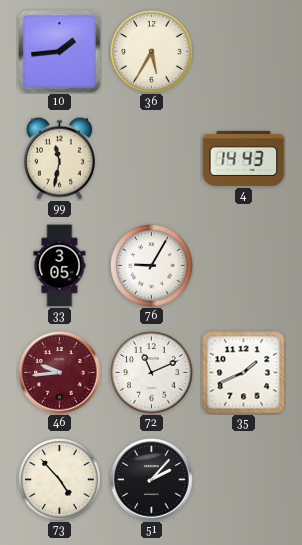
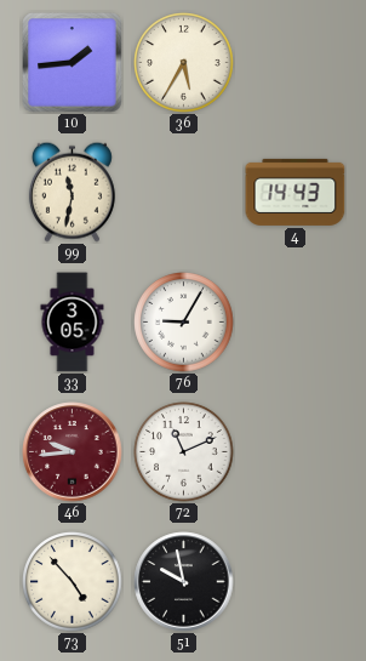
35: 1:41 -> none
51: 2:07 -> 9:58
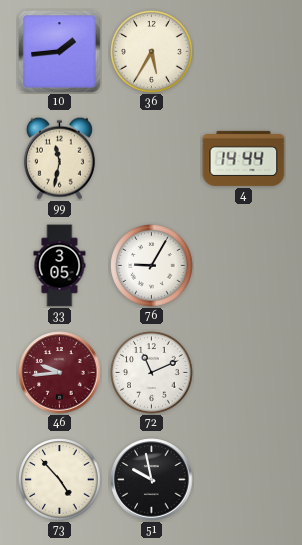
4: 14:43 -> 14:44
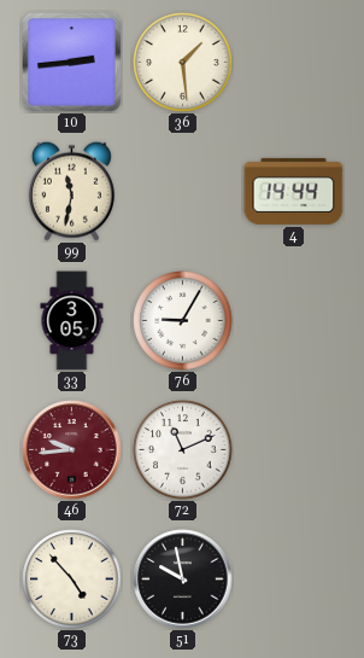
10: 1:44 -> 2:44
36: 5:35 -> 1:29
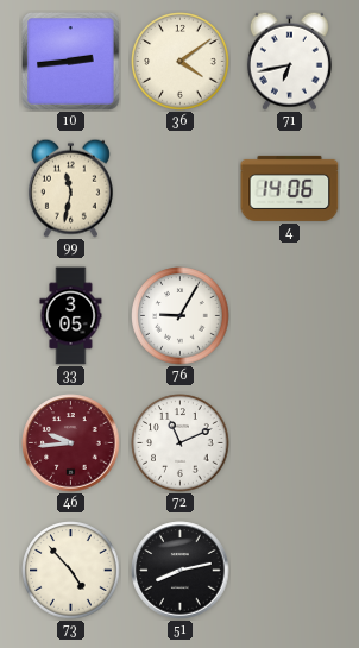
36: 1:29 -> 4:09
71: none -> 6:43
4: 14:44 -> 14:06
51: 9:58 -> 8:13
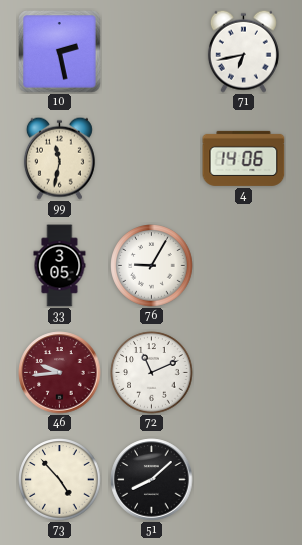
10: 2:44 -> 2:28
36: 4:09 -> none
51: 8:13 -> 8:08
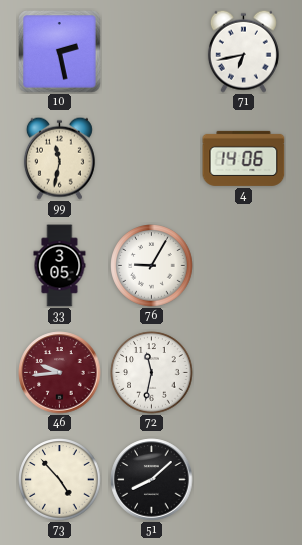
72: 11:11 -> 11:32
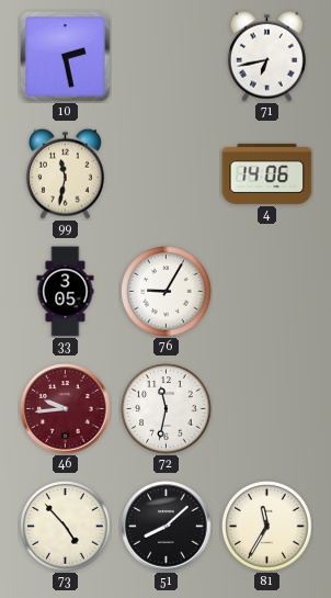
81: none -> 11:35
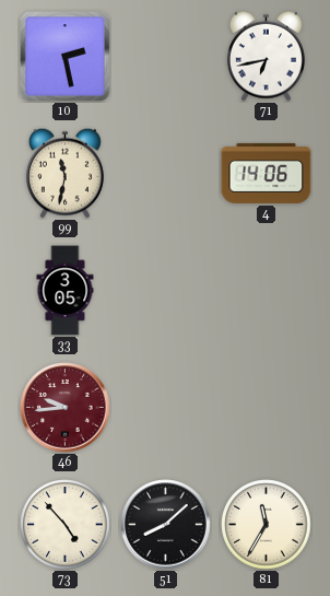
76: 9:05 -> none
72: 11:32 -> none
